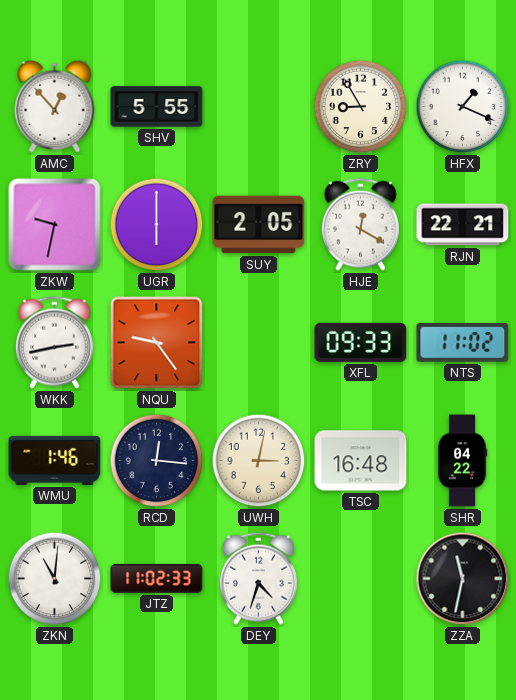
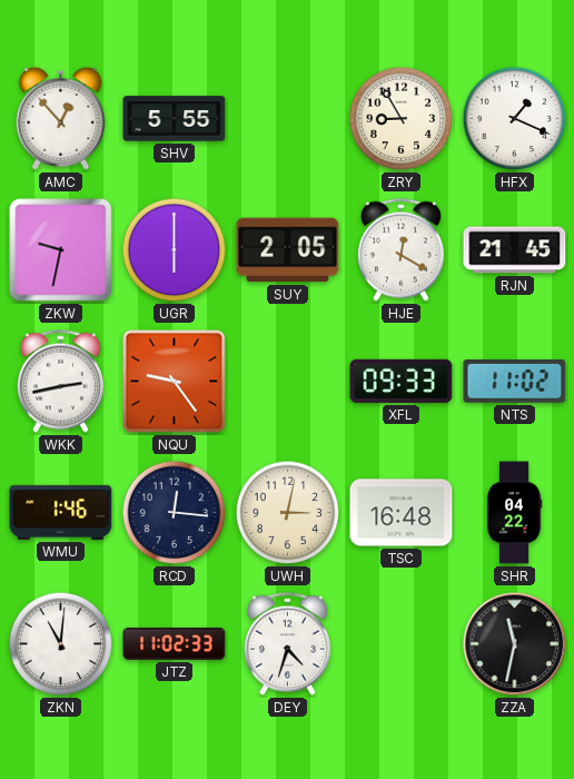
RJN: 22:21 -> 21:45
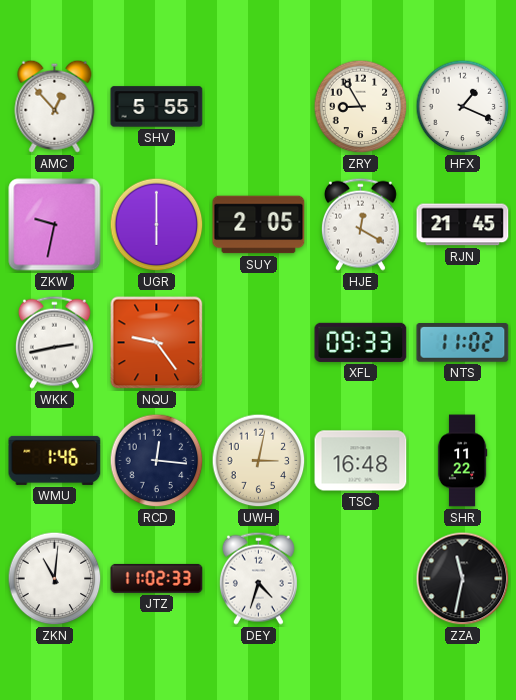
SHR: 04:22 -> 11:22
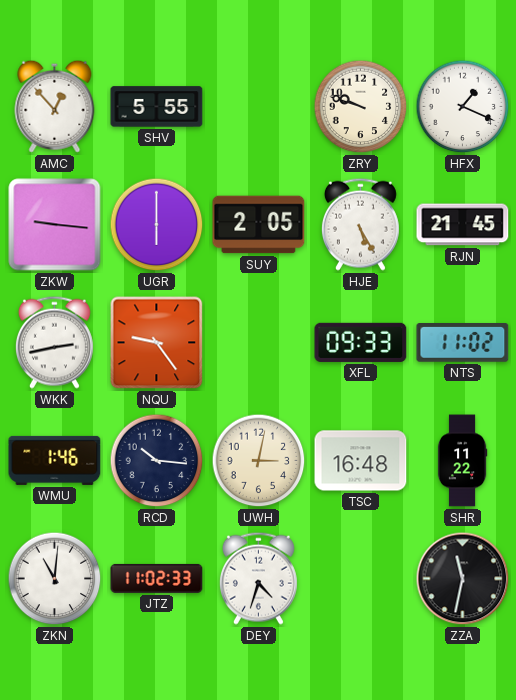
ZRY: 8:55 -> 9:48
ZKW: 9:32 -> 9:16
HJE: 12:20 -> 5:25
RCD: 12:16 -> 10:16
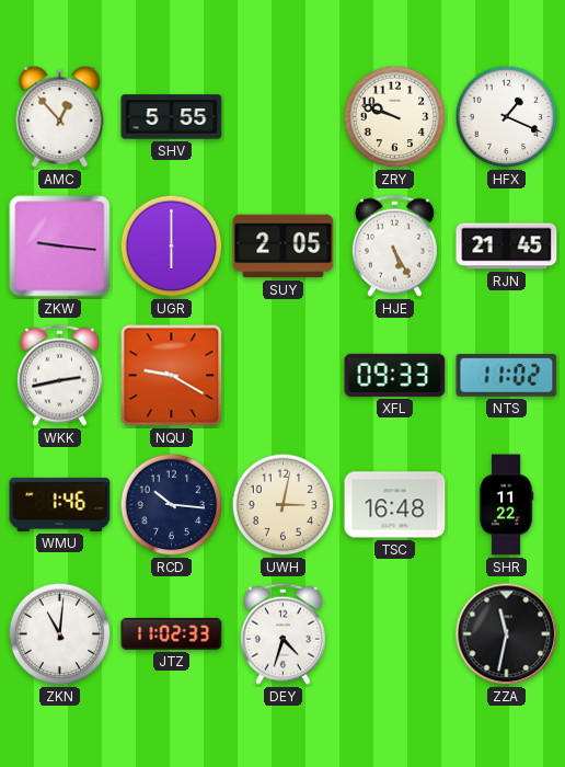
NQU: 9:24 -> 9:20
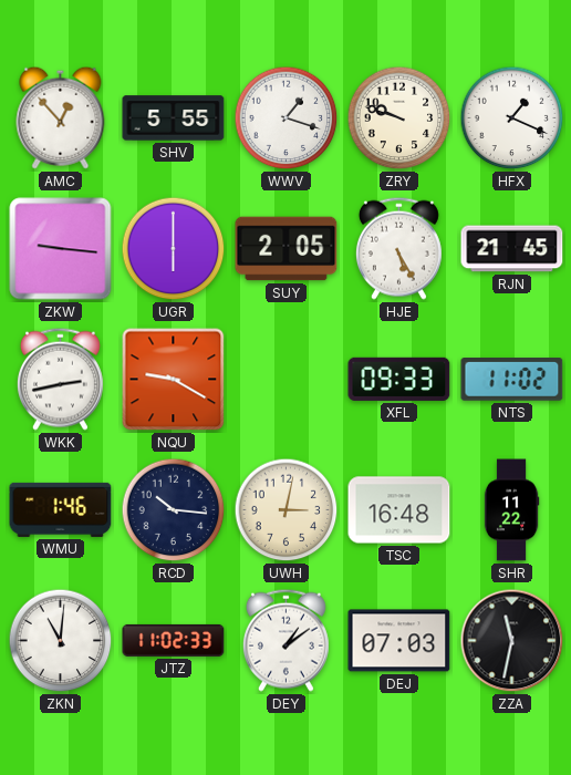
WWV: none -> 1:18
DEY: 4:33 -> 1:09
DEJ: none -> 07:03
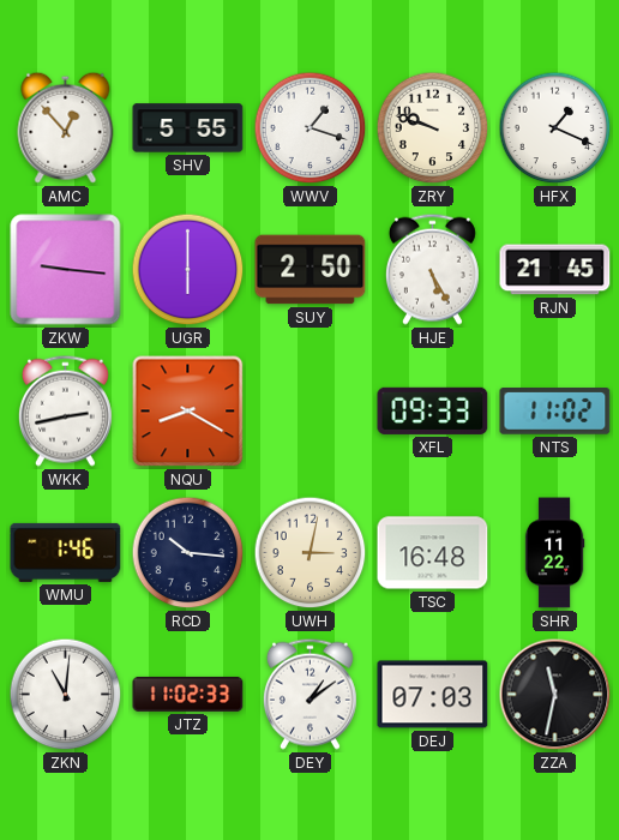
SUY: 2:05 -> 2:50
NQU: 9:20 -> 8:20
